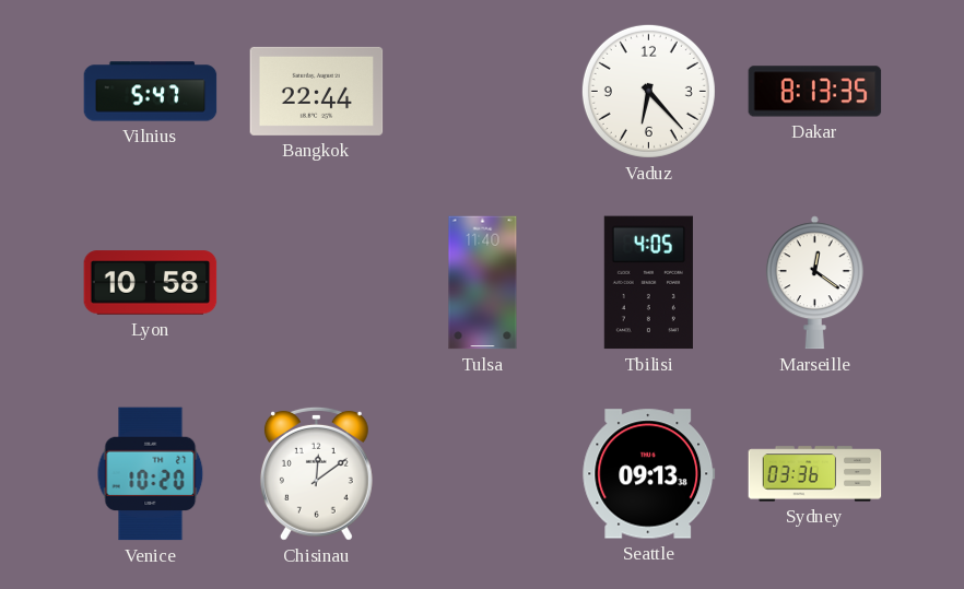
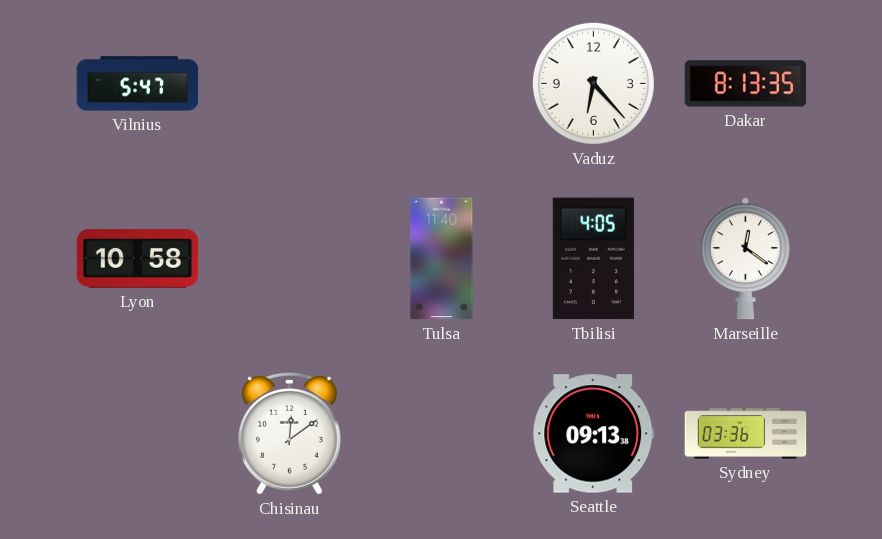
Bangkok: 22:44 -> none
Venice: 10:20 -> none
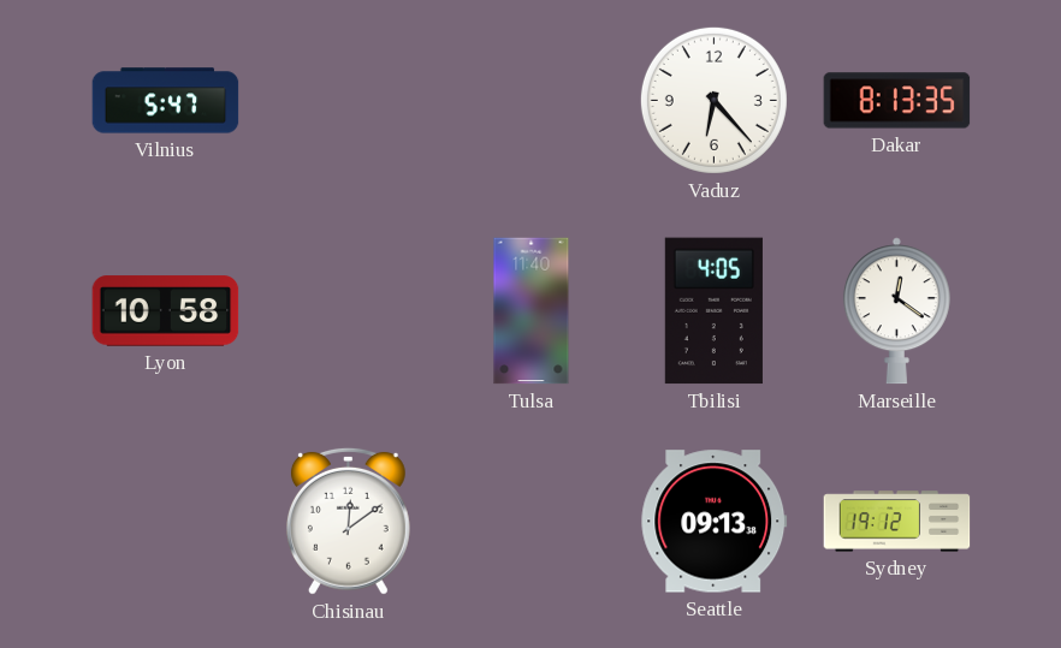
Sydney: 03:36 -> 19:12
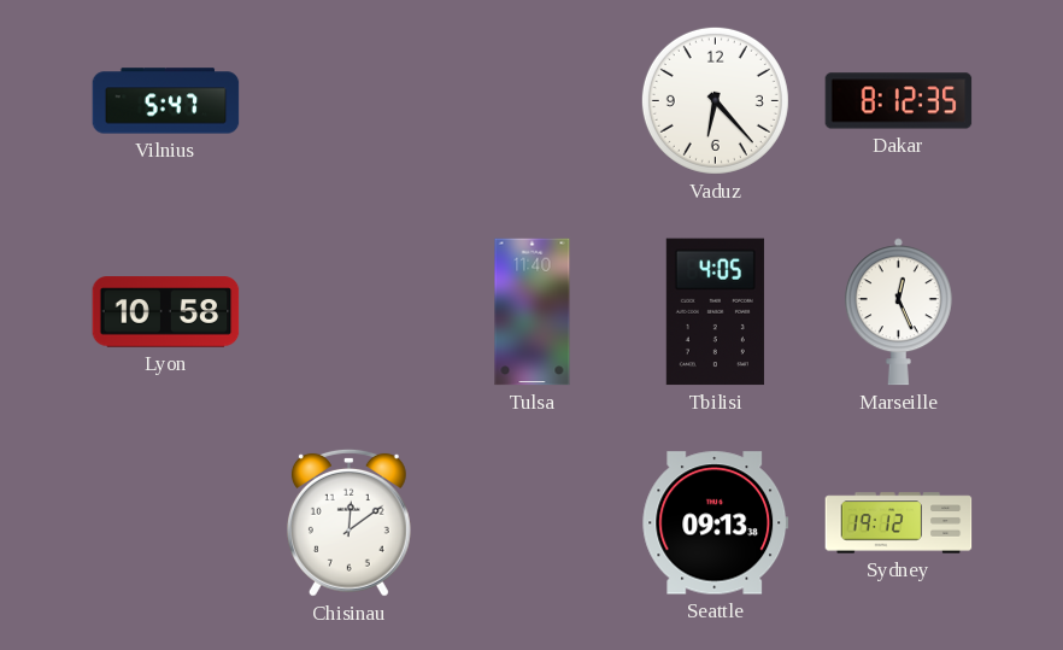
Dakar: 8:13 -> 8:12
Marseille: 12:21 -> 12:26
